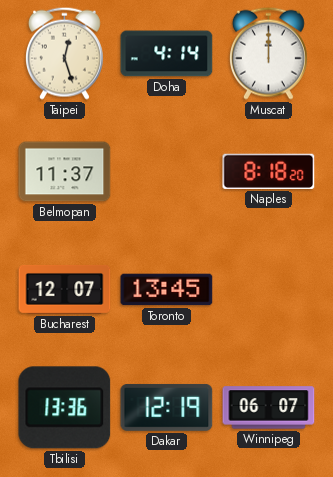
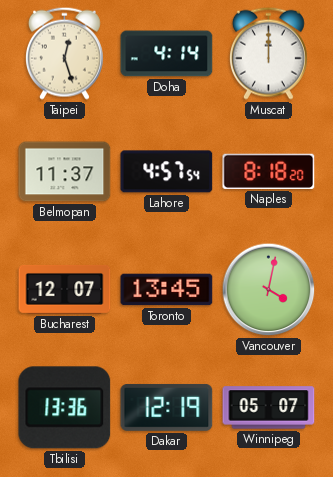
Lahore: none -> 4:57
Vancouver: none -> 4:02
Winnipeg: 06:07 -> 05:07
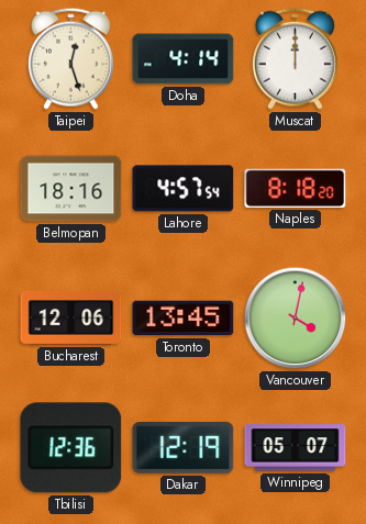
Belmopan: 11:37 -> 18:16
Bucharest: 12:07 -> 12:06
Tbilisi: 13:36 -> 12:36
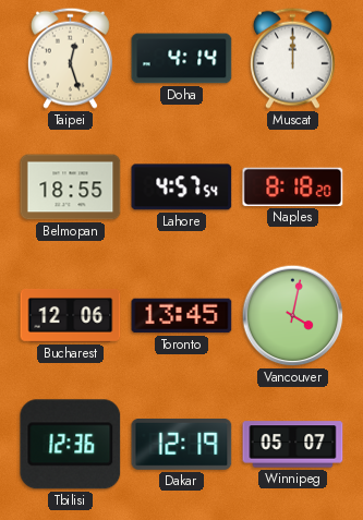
Belmopan: 18:16 -> 18:55
